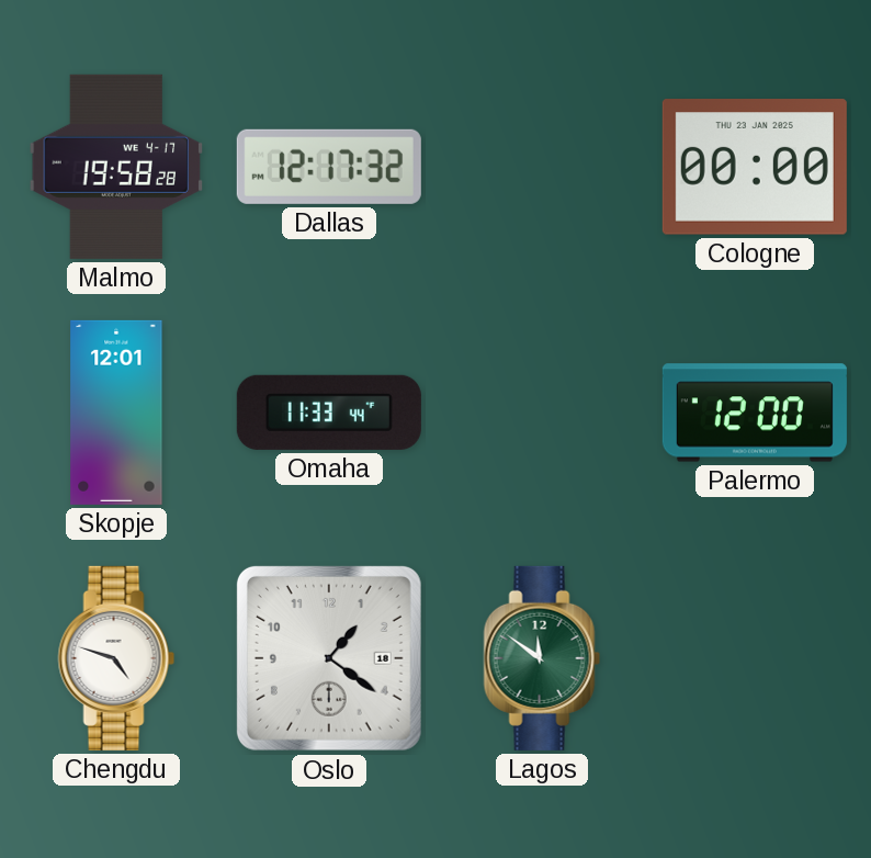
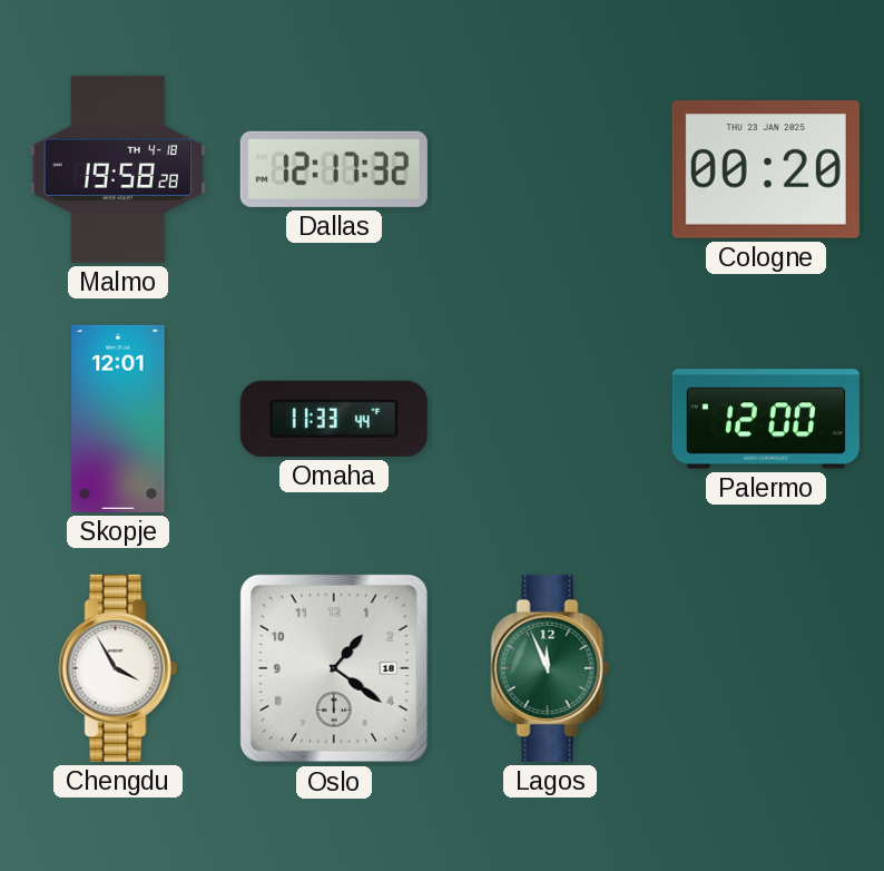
Malmo date: WE 4-17 -> TH 4-18
Cologne: 00:00 -> 00:20
Chengdu: 4:48 -> 3:55
Lagos: 11:51 -> 11:56
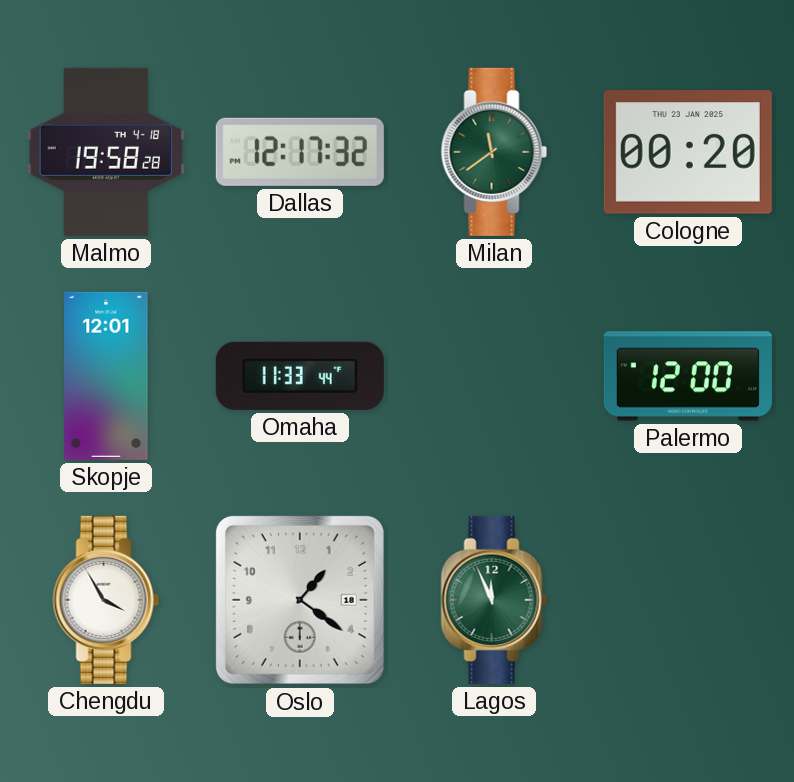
Milan: none -> 11:39
